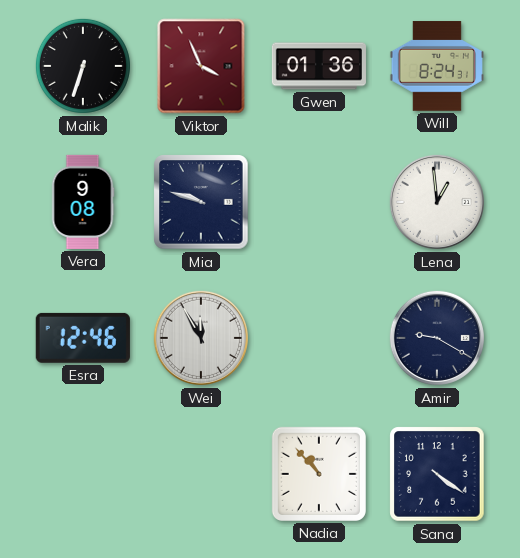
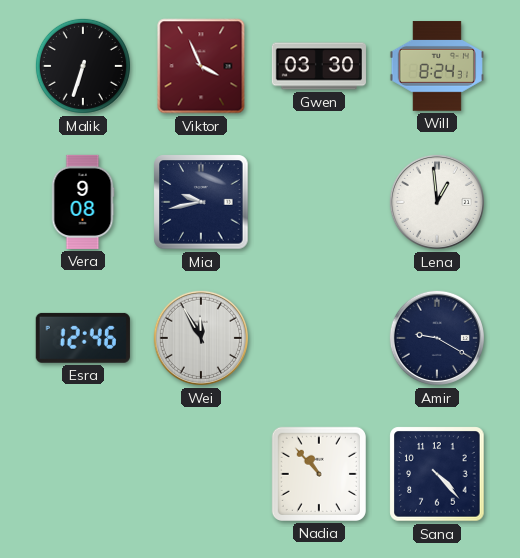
Gwen: 01:36 -> 03:30
Mia: 9:48 -> 9:43
Sana: 4:21 -> 4:23
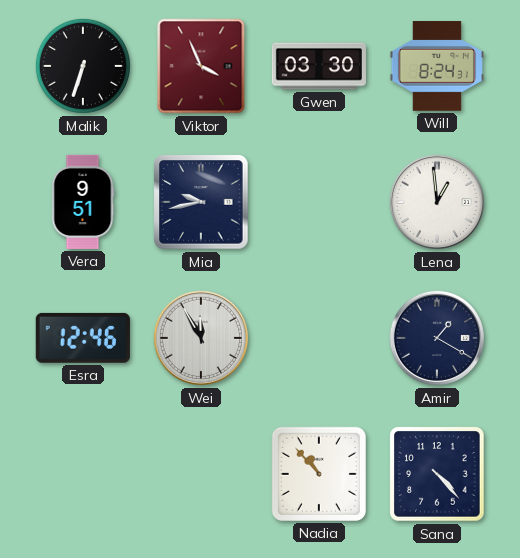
Vera: 9:08 -> 9:51
Amir: 9:20 -> 1:20
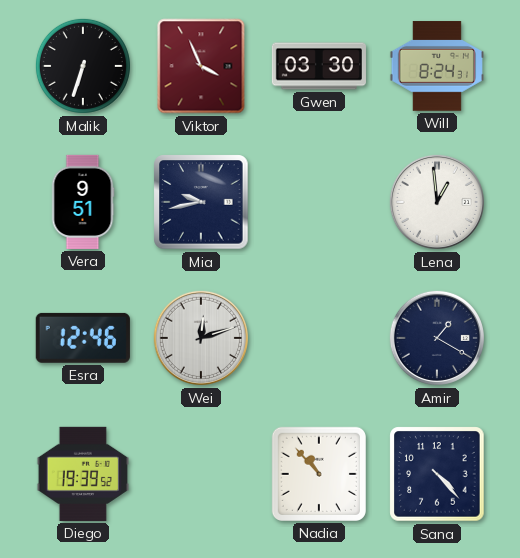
Wei: 11:55 -> 12:12
Diego: none -> 19:39
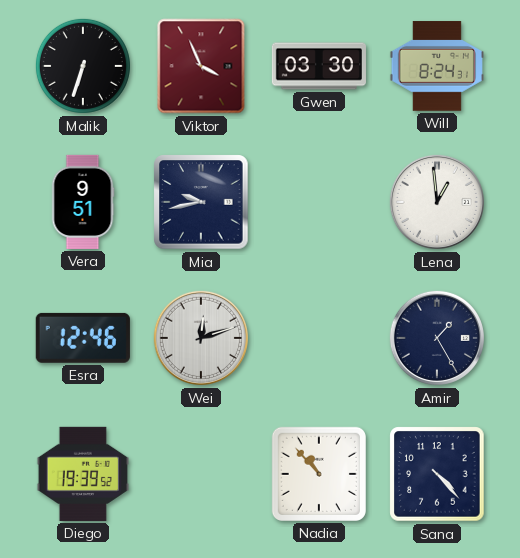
Amir: 1:20 -> 1:25
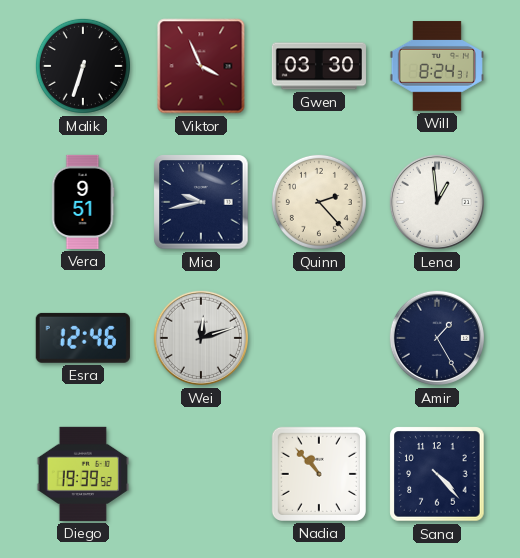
Quinn: none -> 2:23
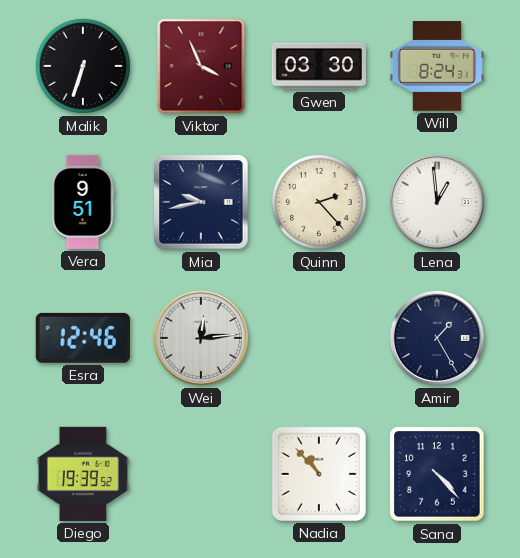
Wei: 12:12 -> 12:14
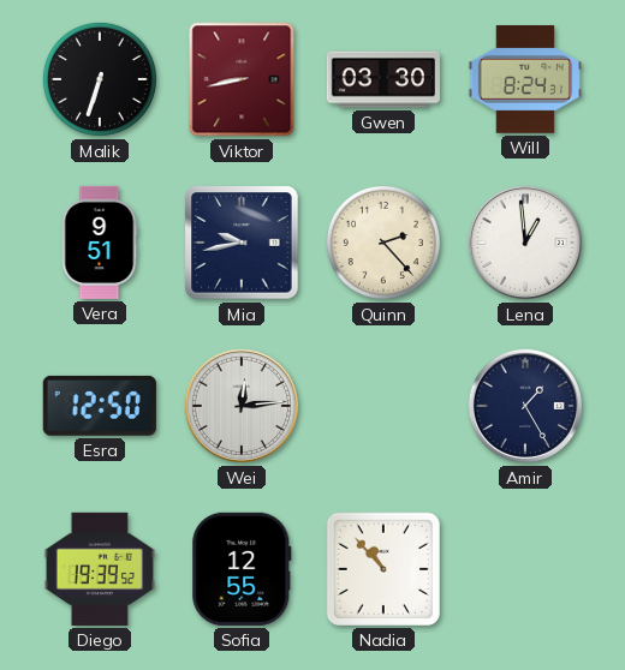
Viktor: 3:56 -> 8:43
Esra: 12:46 -> 12:50
Sofia: none -> 12:55
Sana: 4:23 -> none
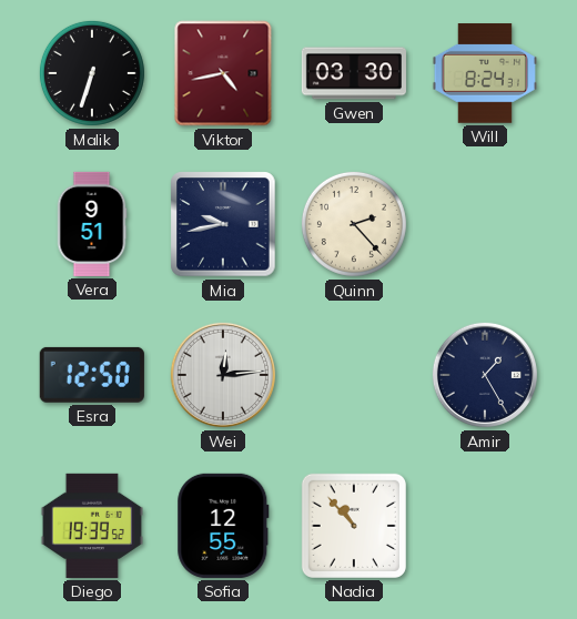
Viktor: 8:43 -> 4:43
Lena: 12:59 -> none
